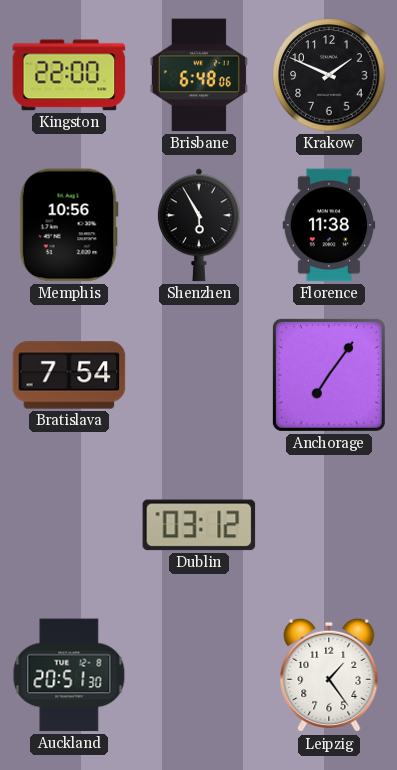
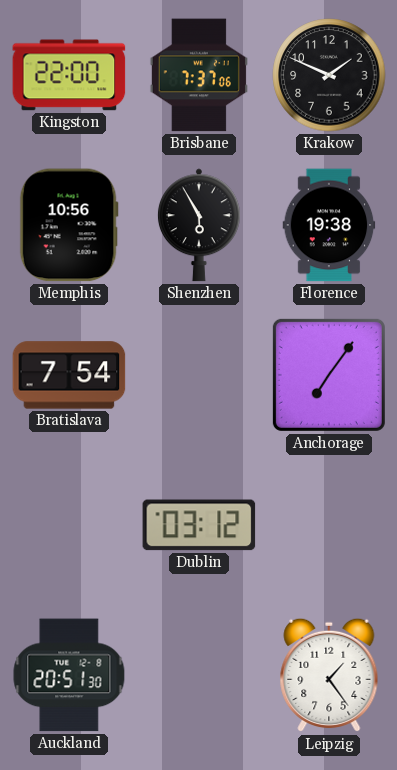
Brisbane: 6:48 -> 7:37
Florence: 11:38 -> 19:38
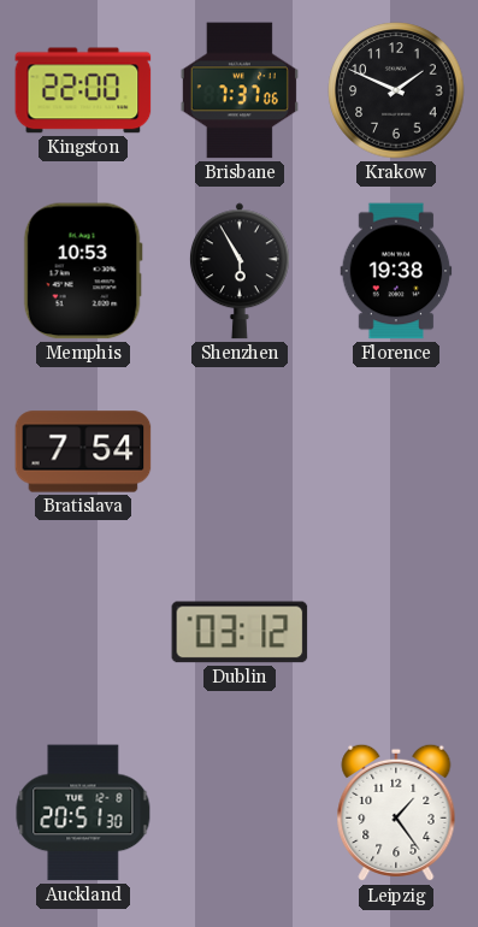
Memphis: 10:56 -> 10:53
Anchorage: 7:06 -> none
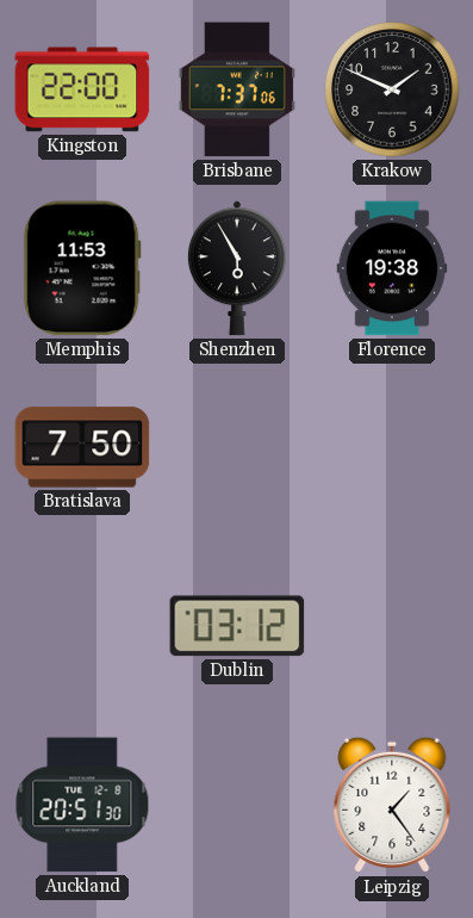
Memphis: 10:53 -> 11:53
Bratislava: 7:54 -> 7:50
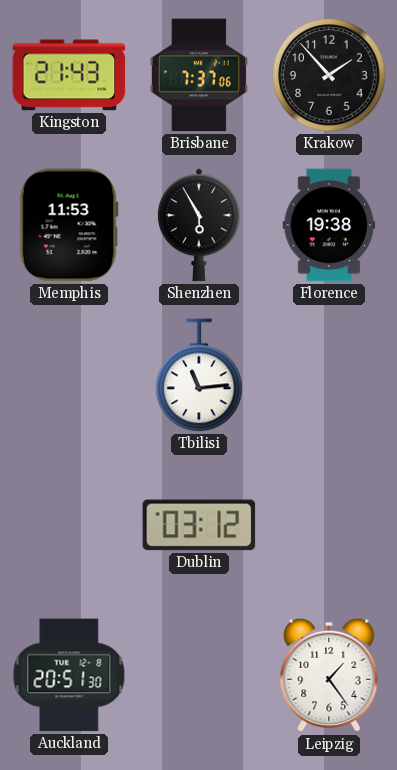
Kingston: 22:00 -> 21:43
Krakow: 1:49 -> 1:53
Bratislava: 7:50 -> none
Tbilisi: none -> 11:14
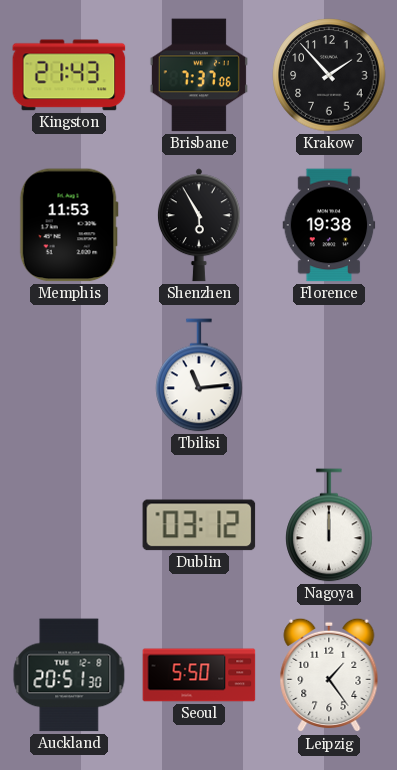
Nagoya: none -> 12:00
Seoul: none -> 5:50
